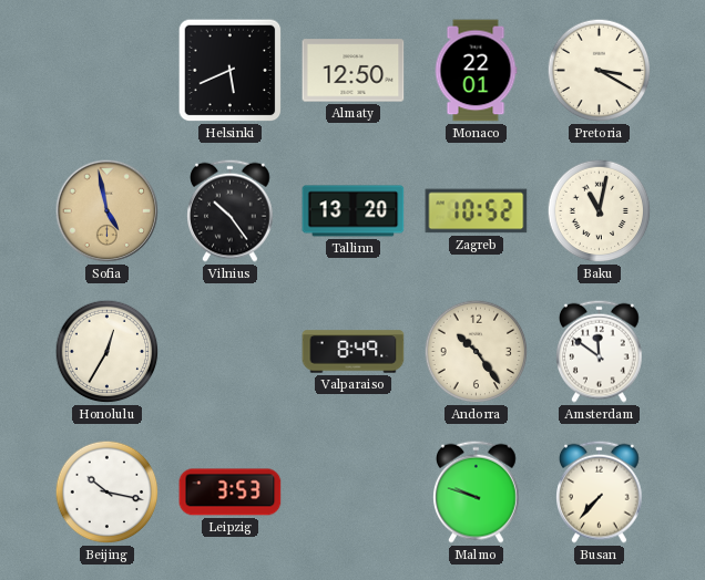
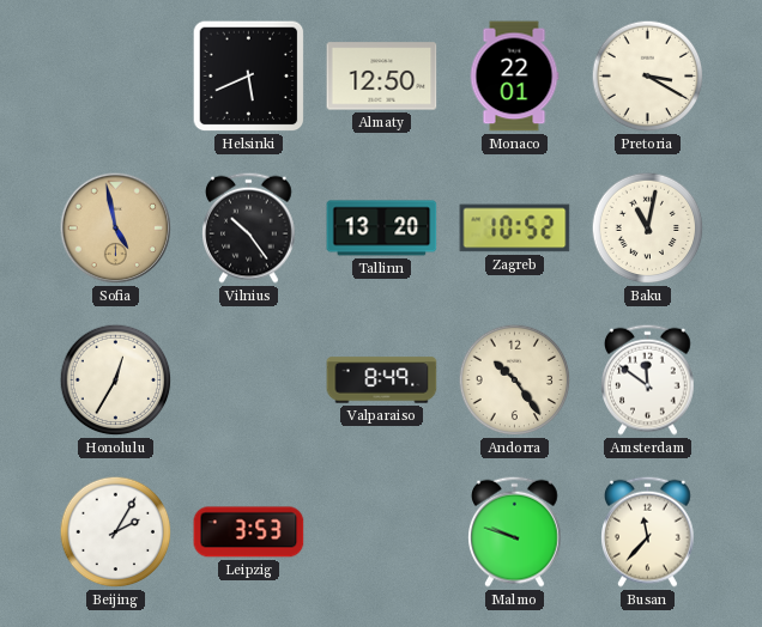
Beijing: 10:17 -> 2:05
Busan: 7:37 -> 11:37
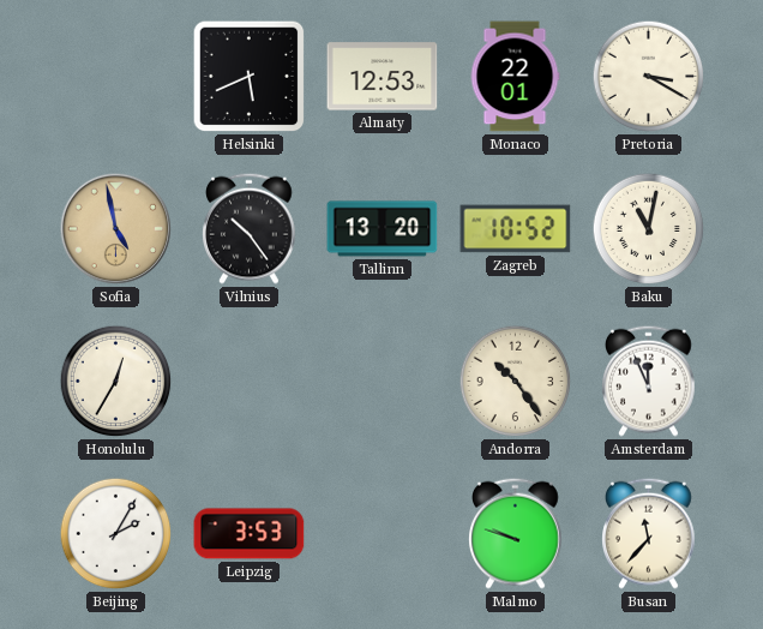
Almaty: 12:50 -> 12:53
Valparaiso: 8:49 -> none
Amsterdam: 11:51 -> 11:56
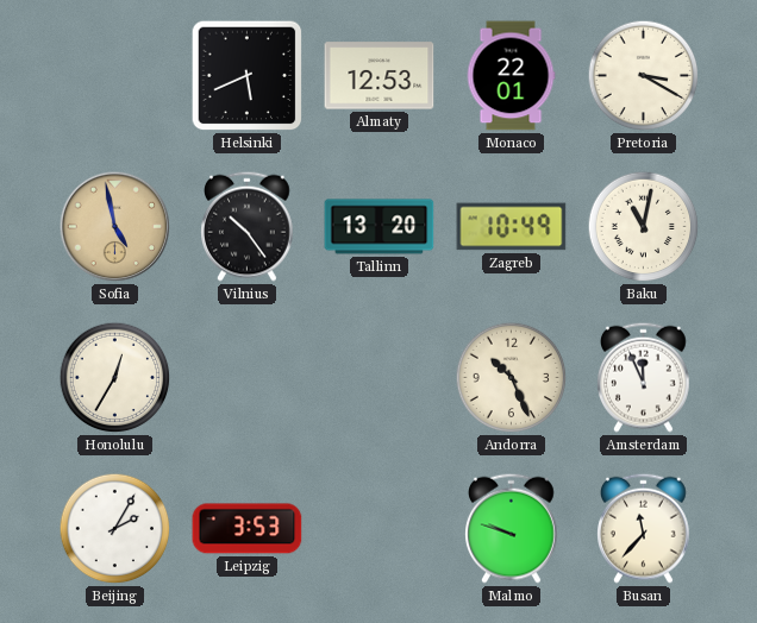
Zagreb: 10:52 -> 10:49
Andorra: 10:24 -> 10:26
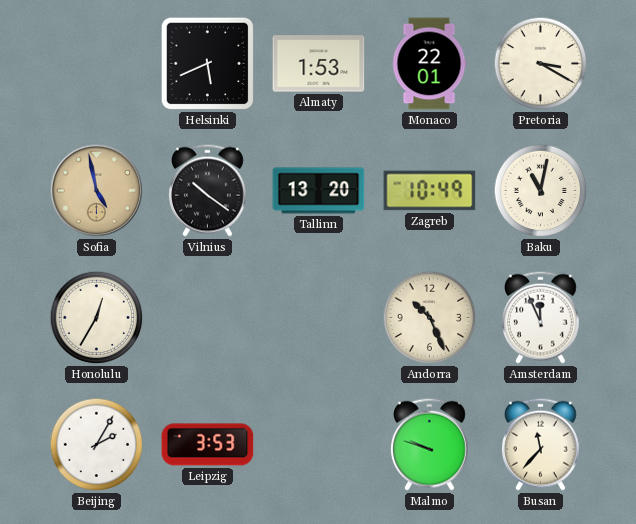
Almaty: 12:53 -> 1:53
Vilnius: 10:24 -> 10:21
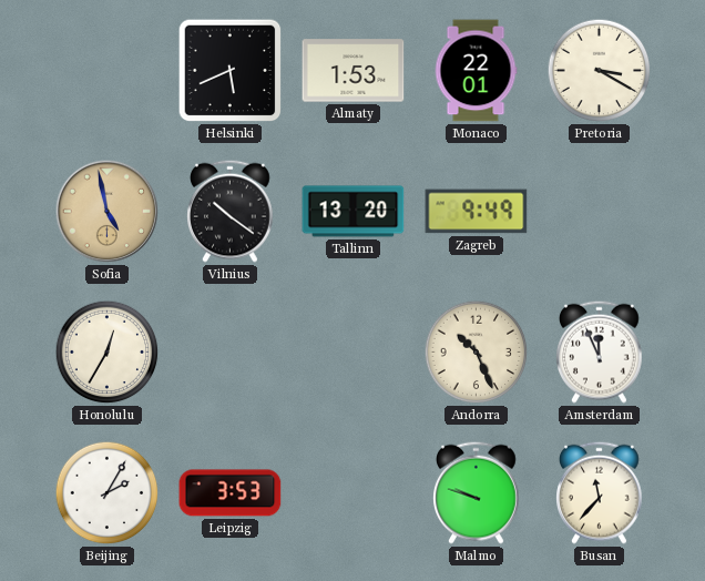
Zagreb: 10:49 -> 9:49
Baku: 11:02 -> none
